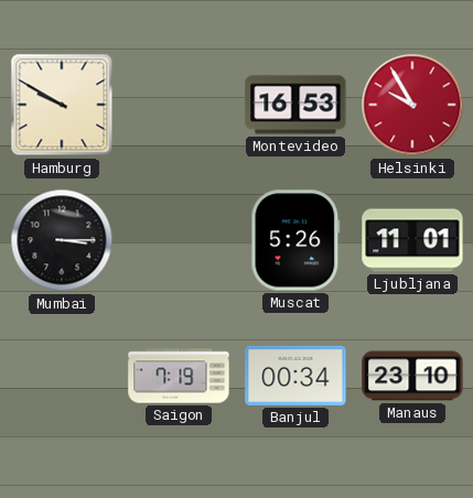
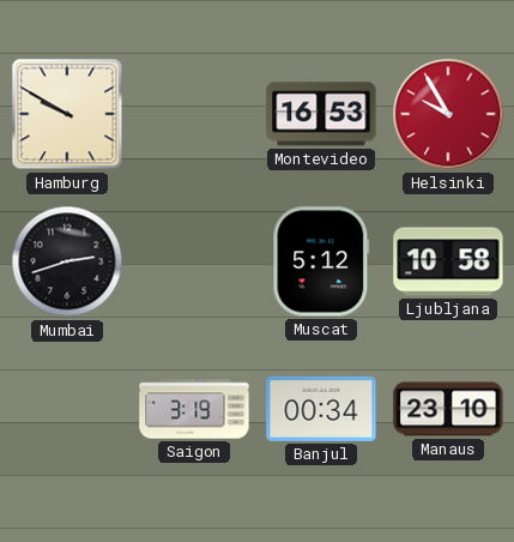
Mumbai: 3:15 -> 2:42
Muscat: 5:26 -> 5:12
Ljubljana: 11:01 -> 10:58
Saigon: 7:19 -> 3:19
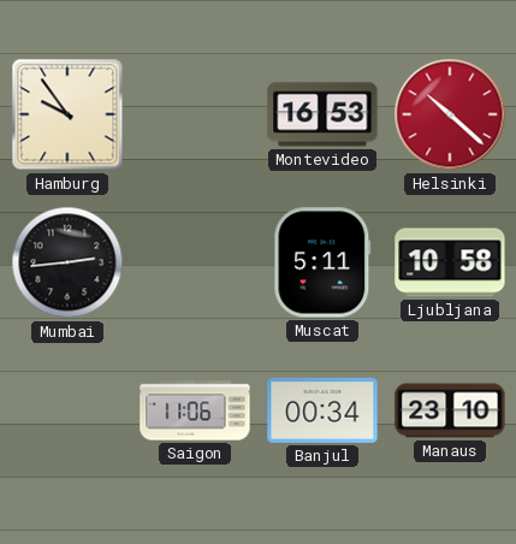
Hamburg: 9:50 -> 9:54
Helsinki: 9:55 -> 10:22
Mumbai: 2:42 -> 2:44
Muscat: 5:12 -> 5:11
Saigon: 3:19 -> 11:06
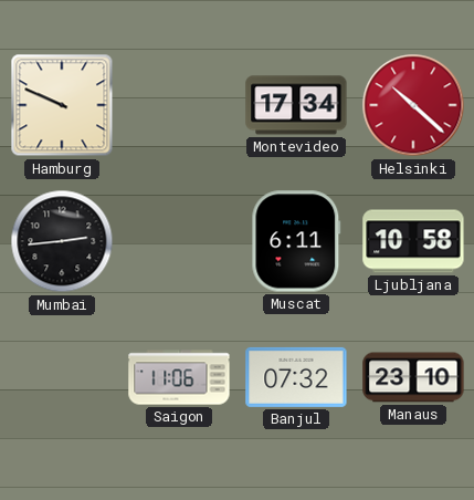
Hamburg: 9:54 -> 9:49
Montevideo: 16:53 -> 17:34
Muscat: 5:11 -> 6:11
Banjul: 00:34 -> 07:32
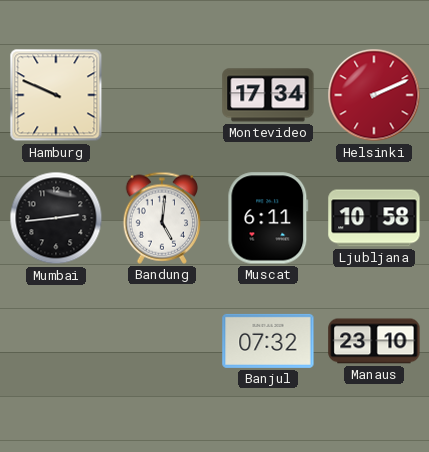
Helsinki: 10:22 -> 2:11
Bandung: none -> 5:01
Saigon: 11:06 -> none
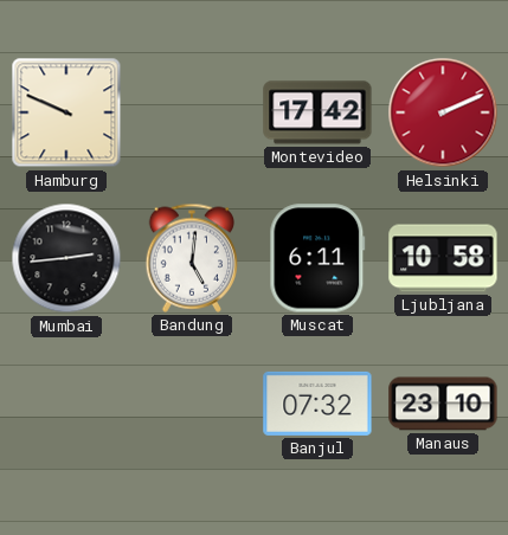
Montevideo: 17:34 -> 17:42
